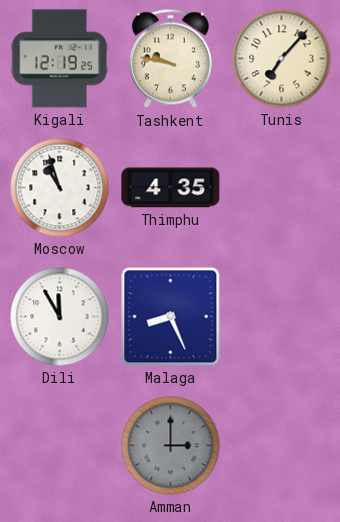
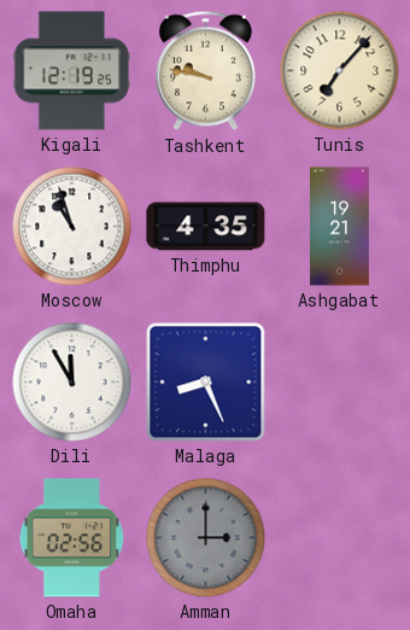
Ashgabat: none -> 19:21
Omaha: none -> 02:56
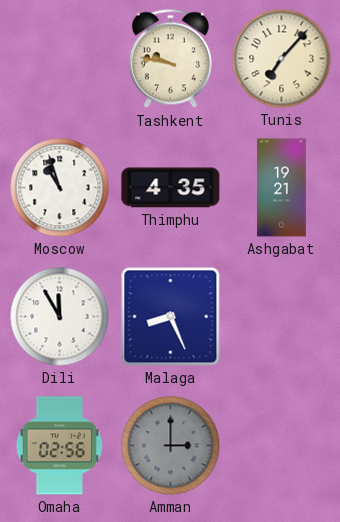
Kigali: 12:19 -> none
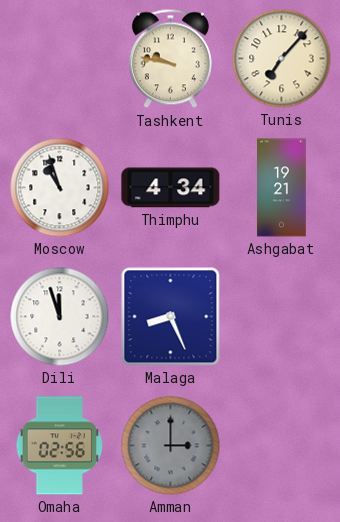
Thimphu: 4:35 -> 4:34
Dili: 11:55 -> 11:57
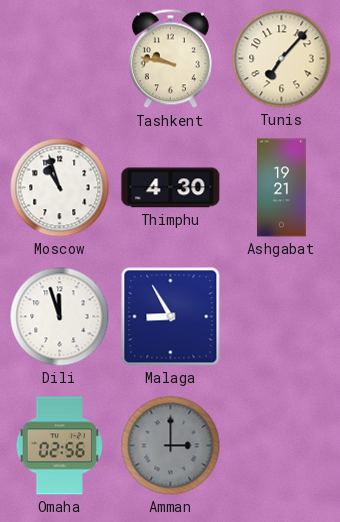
Thimphu: 4:34 -> 4:30
Malaga: 8:26 -> 8:55
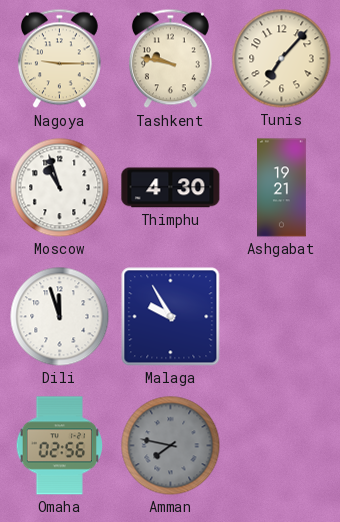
Nagoya: none -> 9:15
Malaga: 8:55 -> 9:55
Amman: 3:00 -> 7:47
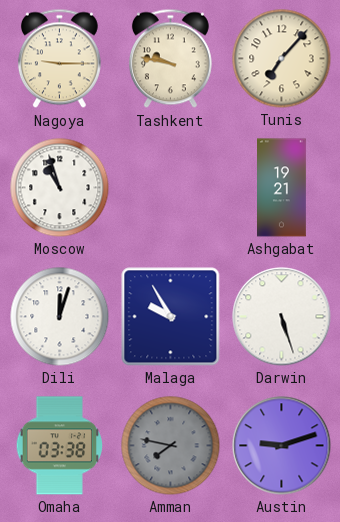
Thimphu: 4:30 -> none
Dili: 11:57 -> 12:03
Darwin: none -> 5:27
Omaha: 02:56 -> 03:38
Austin: none -> 9:12
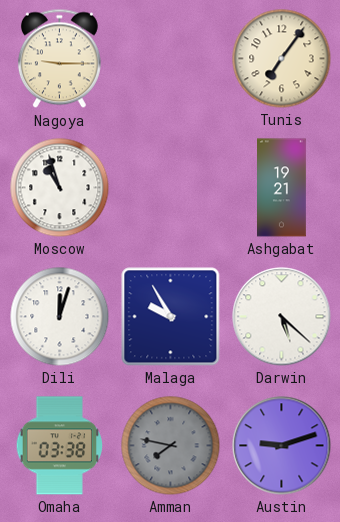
Tashkent: 9:47 -> none
Tunis: 7:07 -> 7:06
Darwin: 5:27 -> 5:22
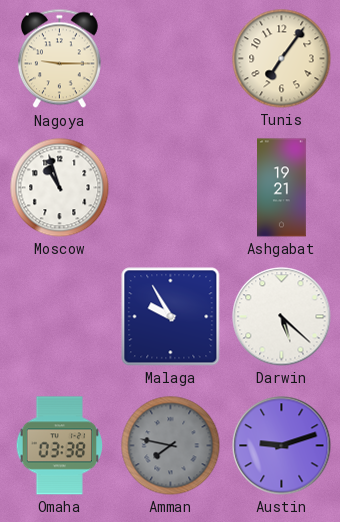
Dili: 12:03 -> none
